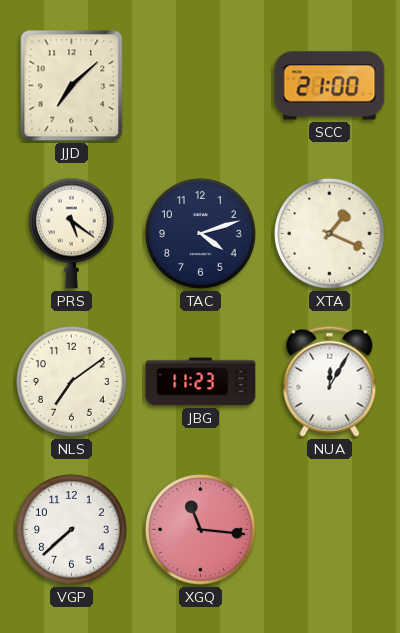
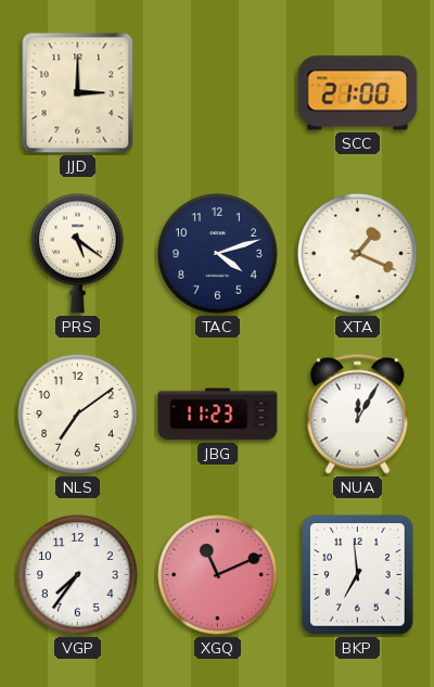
JJD: 7:08 -> 3:00
VGP: 7:38 -> 7:36
XGQ: 11:16 -> 11:11
BKP: none -> 6:59
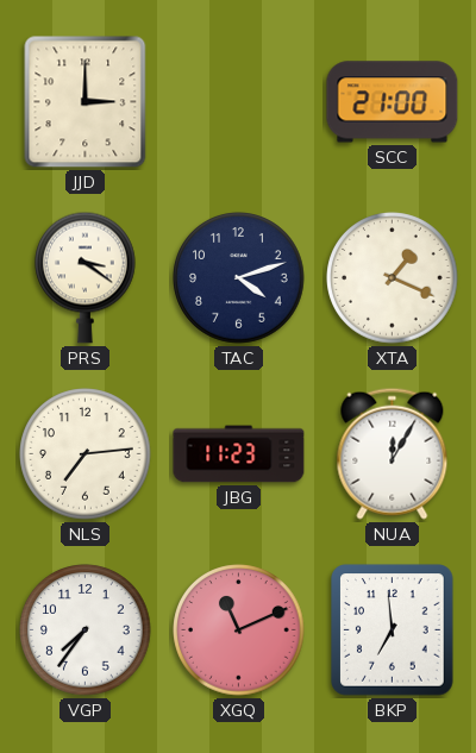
PRS: 5:21 -> 3:21
NLS: 7:09 -> 7:14
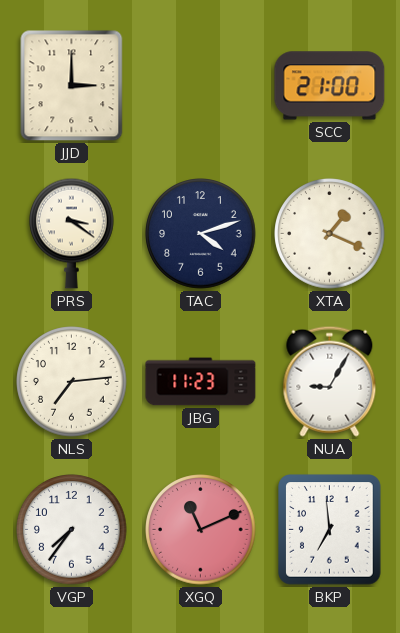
NUA: 12:05 -> 9:05
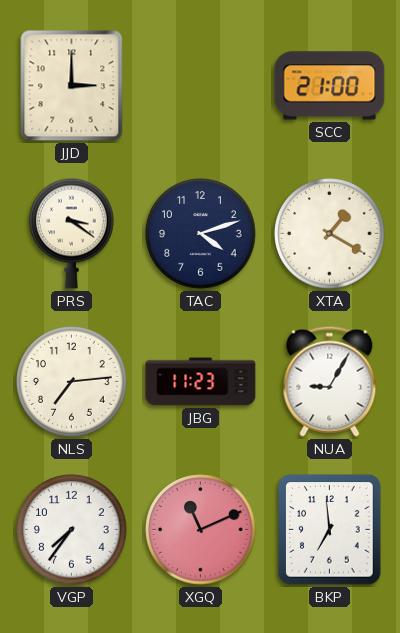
XTA: 1:19 -> 1:20
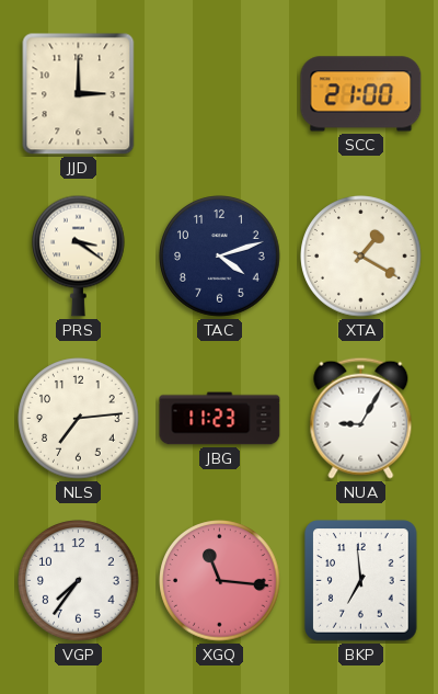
XGQ: 11:11 -> 11:16
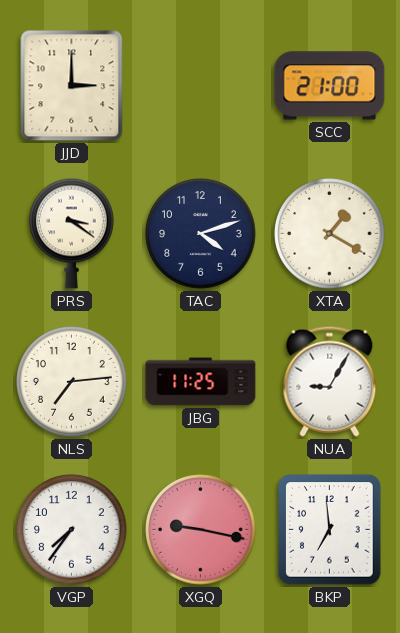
JBG: 11:23 -> 11:25
XGQ: 11:16 -> 9:17
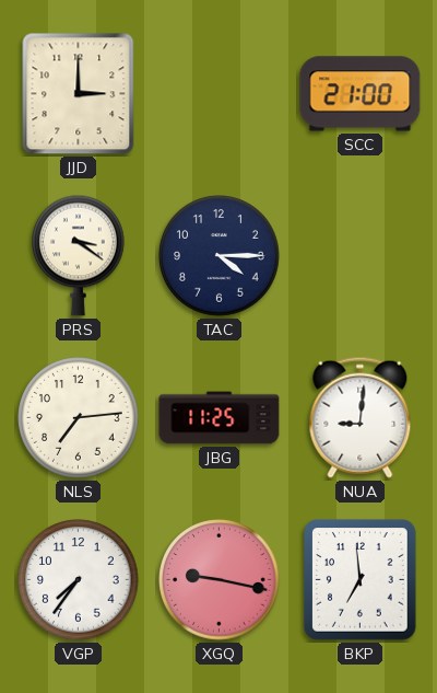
TAC: 4:12 -> 4:15
XTA: 1:20 -> none
NUA: 9:05 -> 9:01
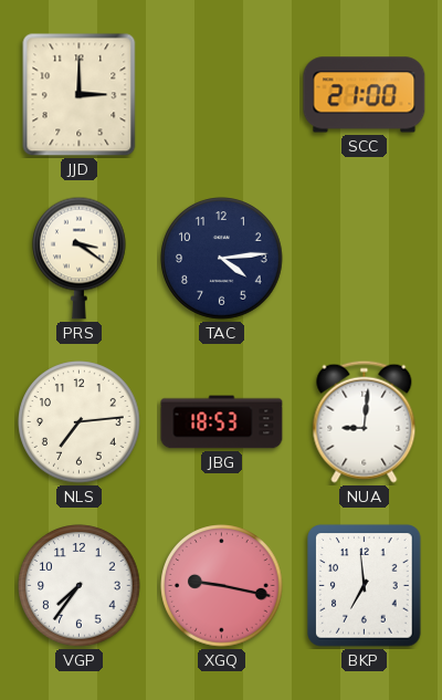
TAC: 4:15 -> 4:14
JBG: 11:25 -> 18:53
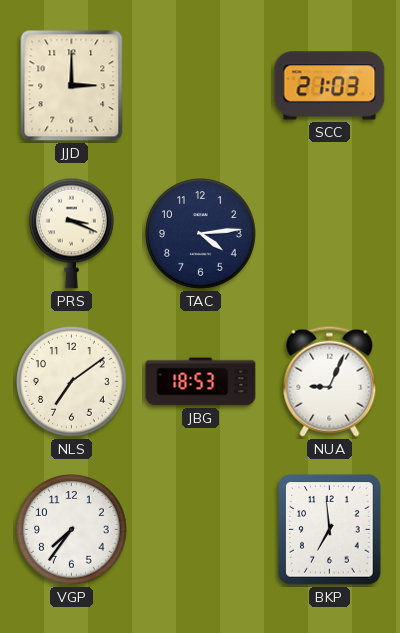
SCC: 21:00 -> 21:03
PRS: 3:21 -> 3:19
NLS: 7:14 -> 7:09
NUA: 9:01 -> 9:04
XGQ: 9:17 -> none
